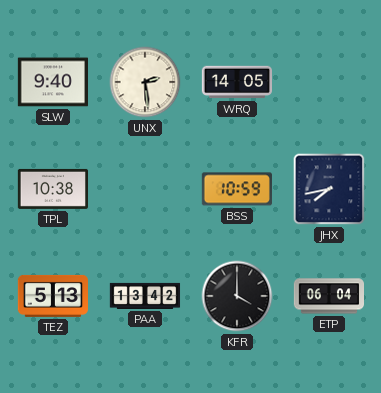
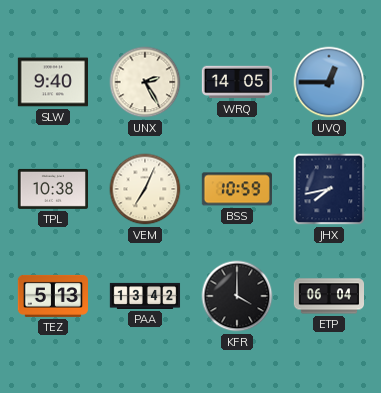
UNX: 2:29 -> 2:25
UVQ: none -> 12:45
VEM: none -> 7:04
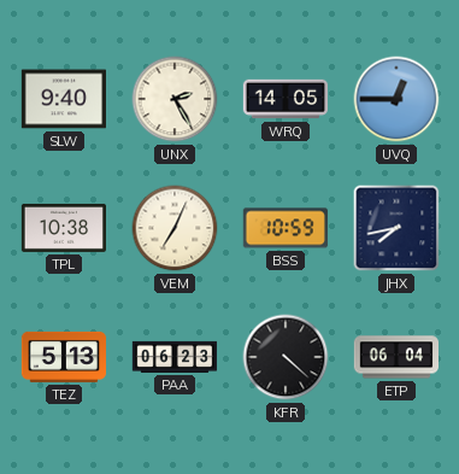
PAA: 13:42 -> 06:23
KFR: 4:00 -> 4:22
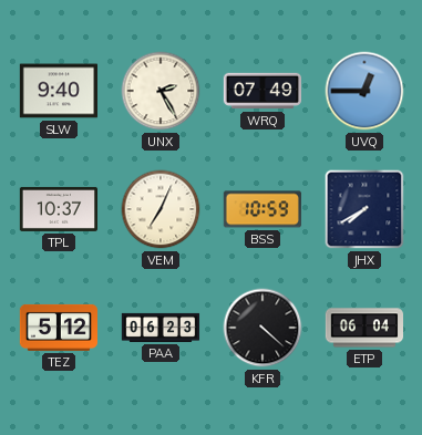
WRQ: 14:05 -> 07:49
TPL: 10:38 -> 10:37
JHX: 7:43 -> 7:40
TEZ: 5:13 -> 5:12
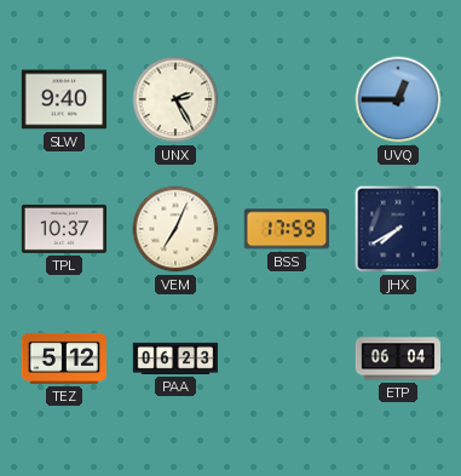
WRQ: 07:49 -> none
BSS: 10:59 -> 17:59
KFR: 4:22 -> none
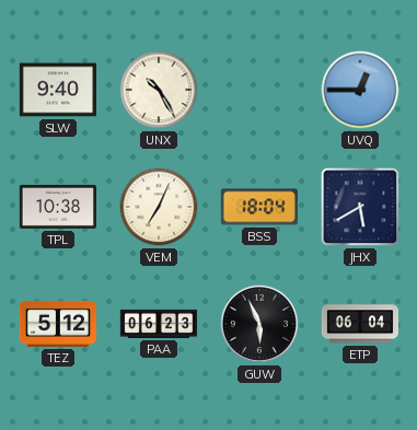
UNX: 2:25 -> 10:25
TPL: 10:37 -> 10:38
BSS: 17:59 -> 18:04
JHX: 7:40 -> 5:40
GUW: none -> 5:56
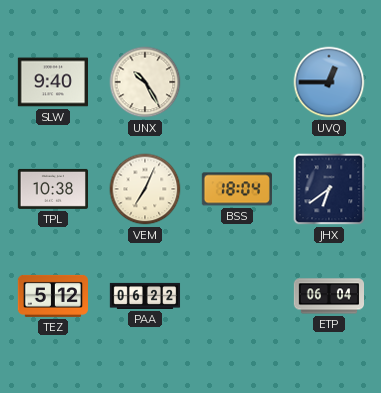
JHX: 5:40 -> 6:39
PAA: 06:23 -> 06:22
GUW: 5:56 -> none
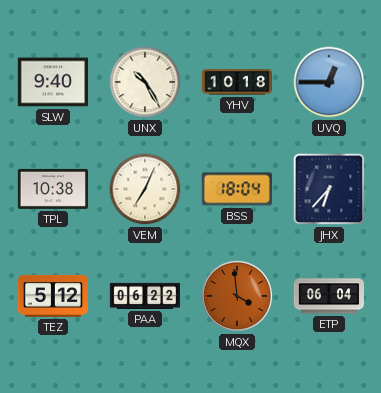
YHV: none -> 10:18
JHX: 6:39 -> 6:37
MQX: none -> 3:59
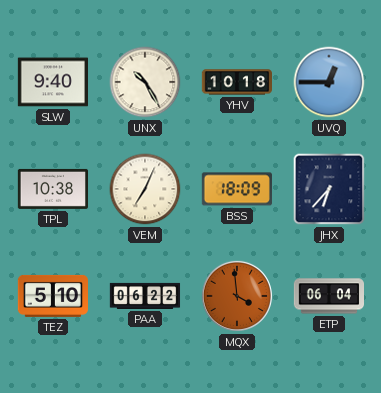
BSS: 18:04 -> 18:09
TEZ: 5:12 -> 5:10
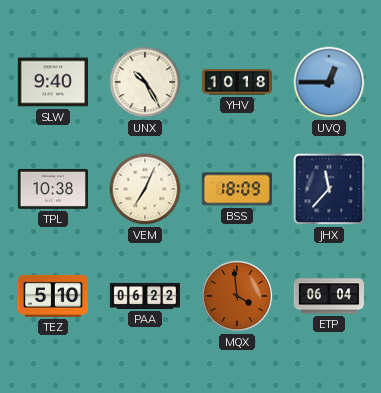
JHX: 6:37 -> 11:37
